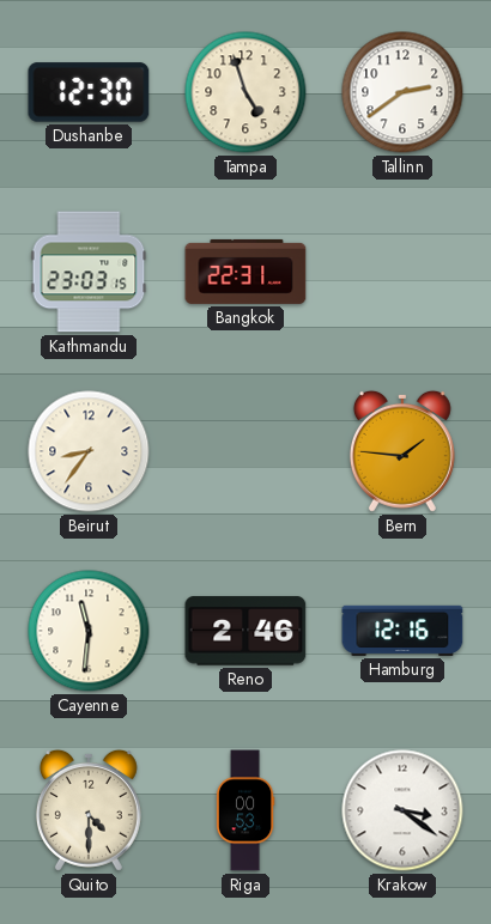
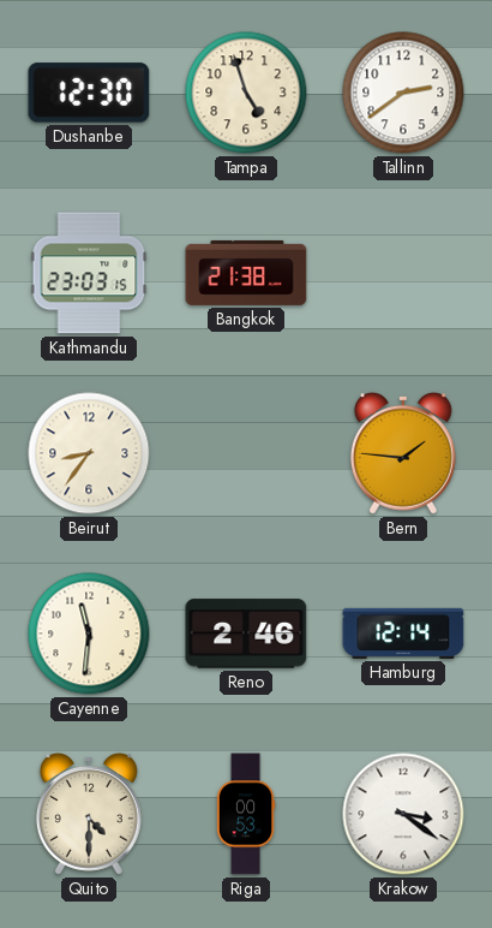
Bangkok: 22:31 -> 21:38
Hamburg: 12:16 -> 12:14
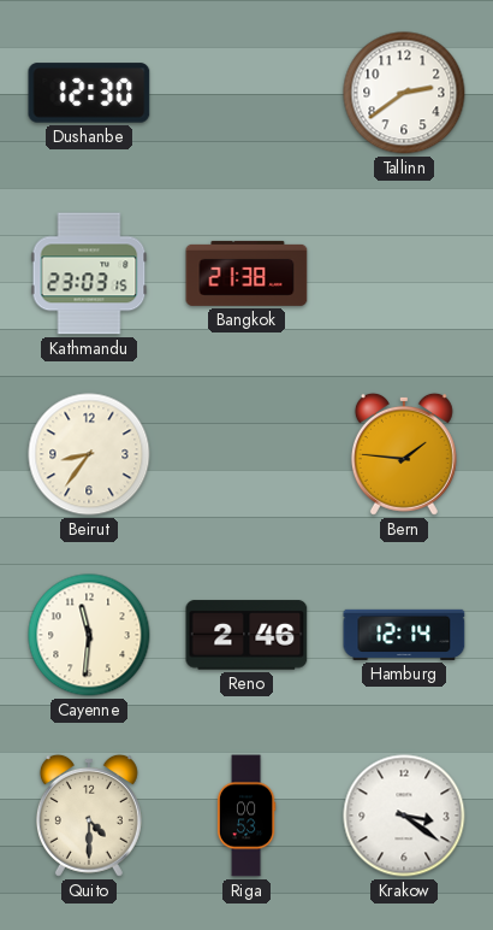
Tampa: 4:57 -> none
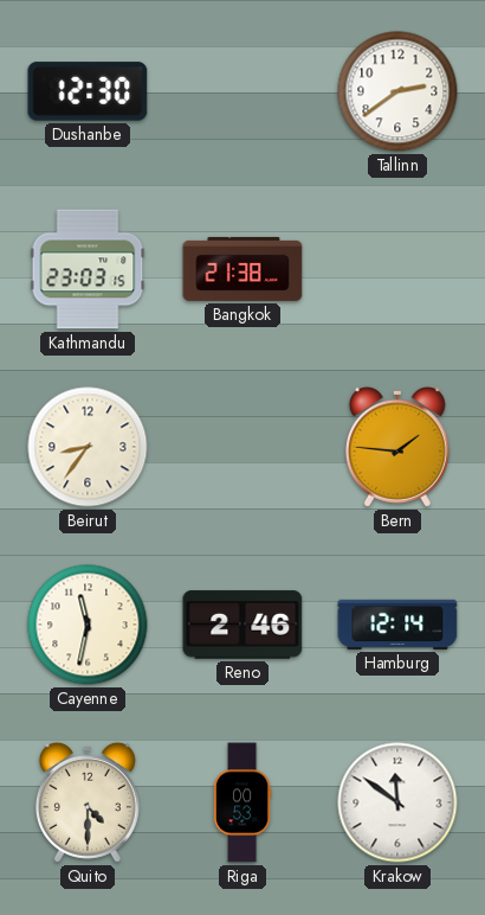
Cayenne: 11:31 -> 11:32
Krakow: 3:21 -> 11:51
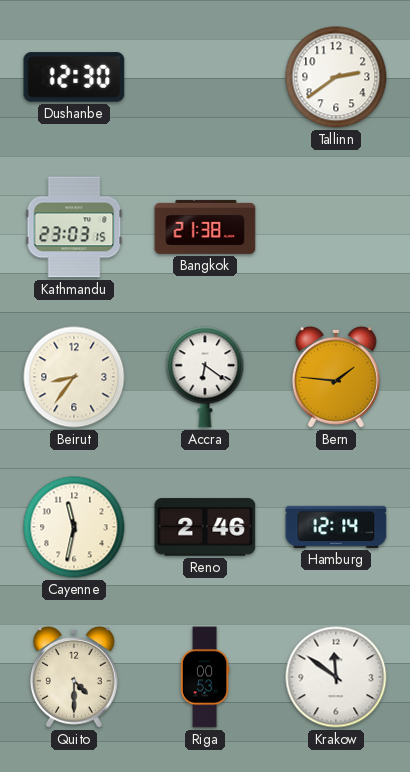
Accra: none -> 6:21
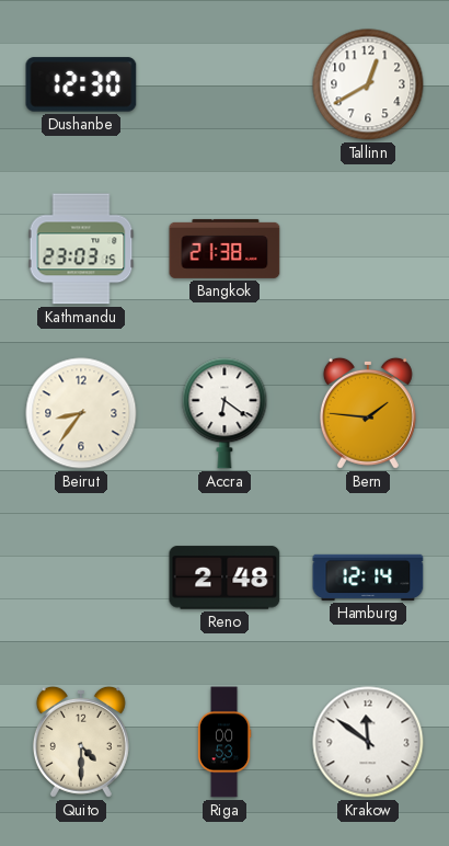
Tallinn: 2:39 -> 12:40
Cayenne: 11:32 -> none
Reno: 2:46 -> 2:48
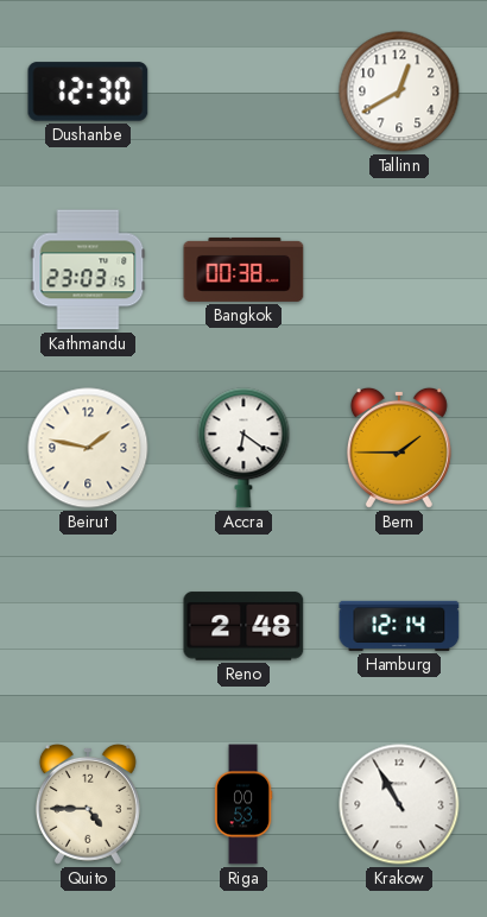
Bangkok: 21:38 -> 00:38
Beirut: 8:36 -> 1:47
Bern: 1:46 -> 1:45
Quito: 4:30 -> 4:45
Krakow: 11:51 -> 10:55
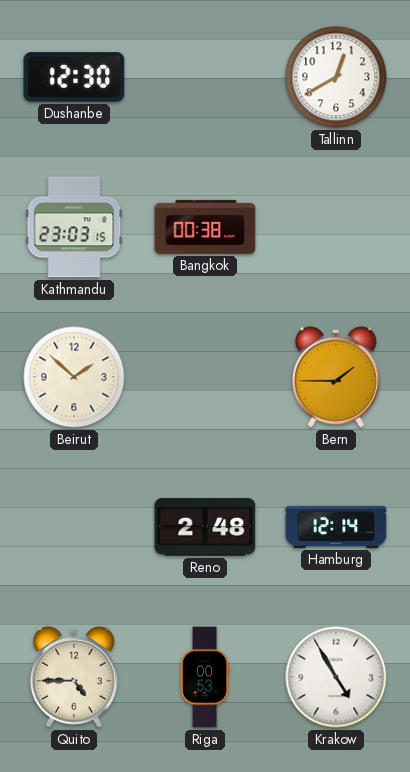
Beirut: 1:47 -> 1:52
Accra: 6:21 -> none
Krakow: 10:55 -> 4:55
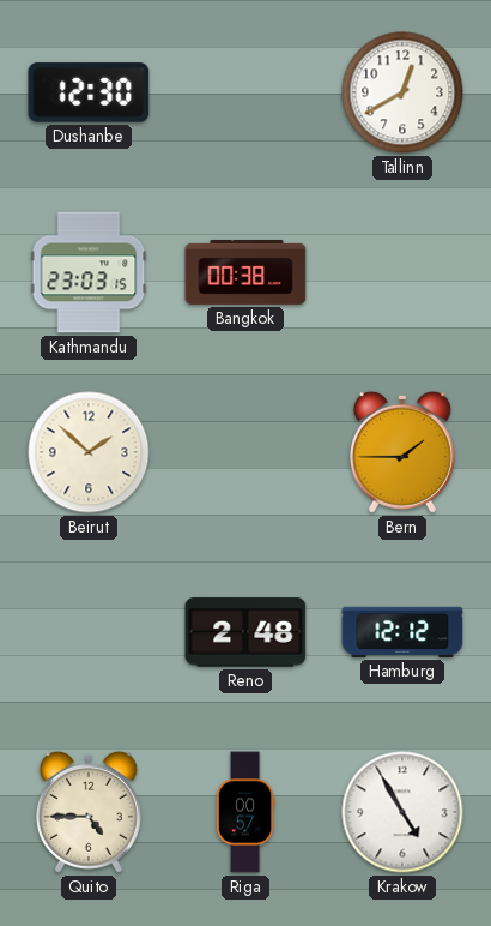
Hamburg: 12:14 -> 12:12
Riga: 00:53 -> 00:57
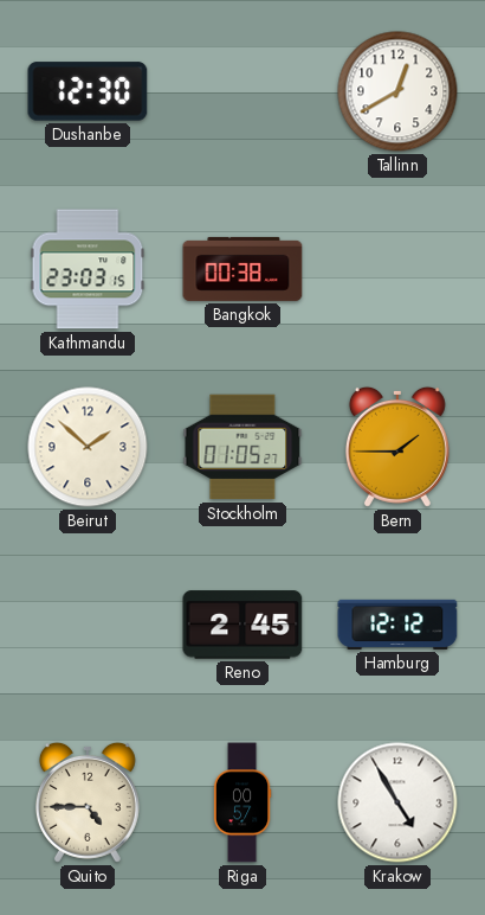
Stockholm: none -> 01:05
Reno: 2:48 -> 2:45
